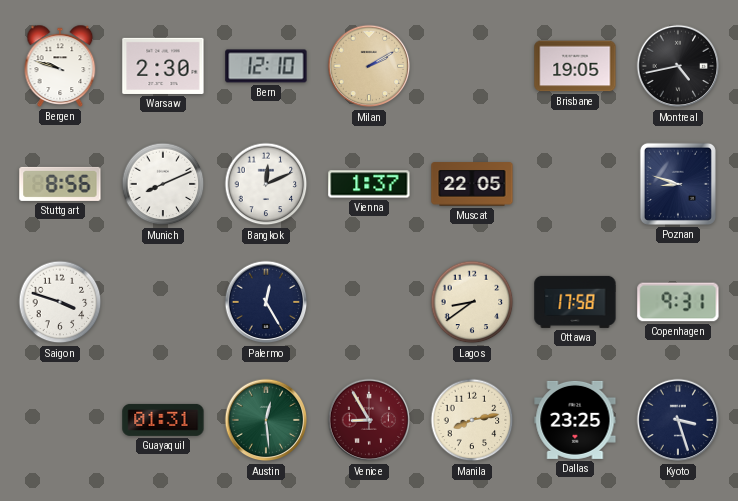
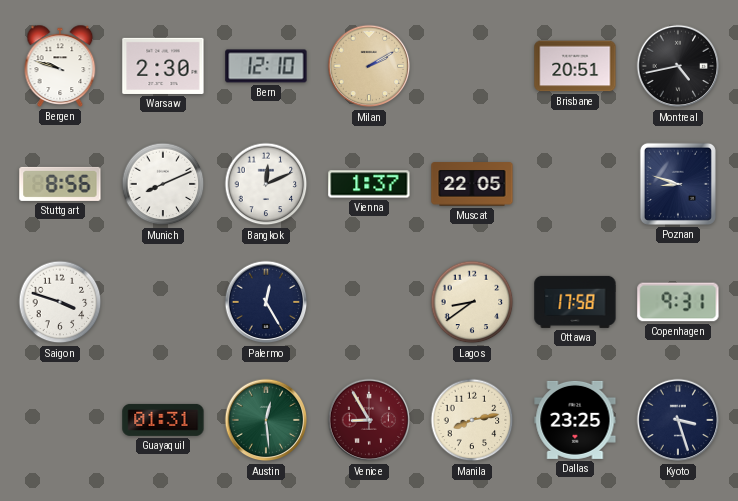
Brisbane: 19:05 -> 20:51
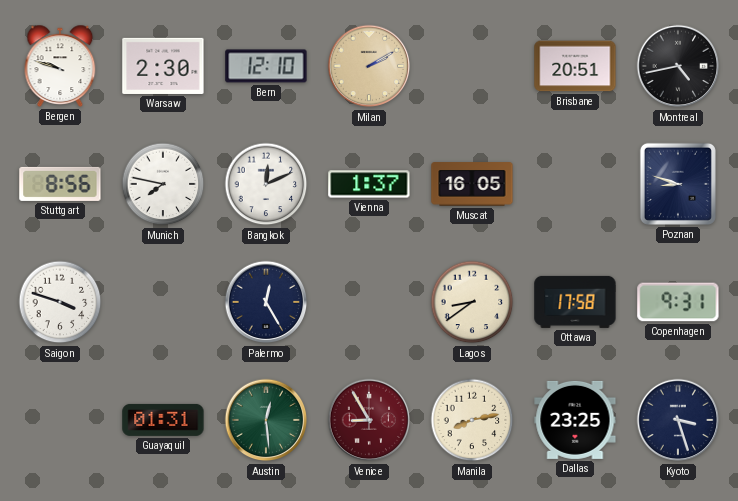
Munich: 8:11 -> 7:47
Muscat: 22:05 -> 16:05
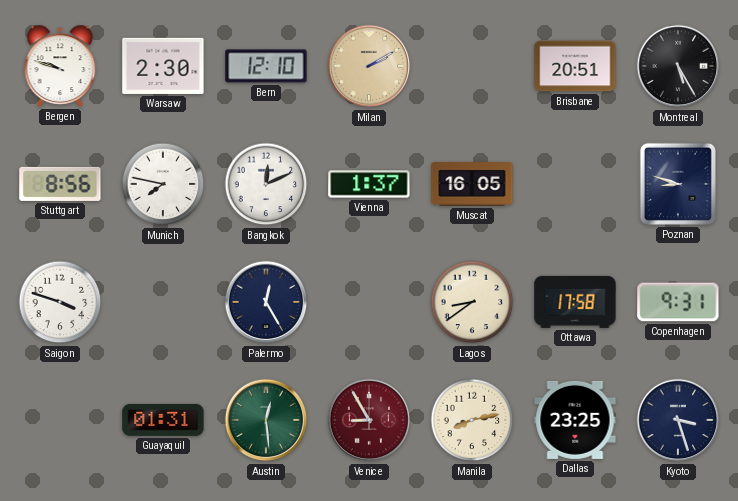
Montreal: 4:43 -> 5:25
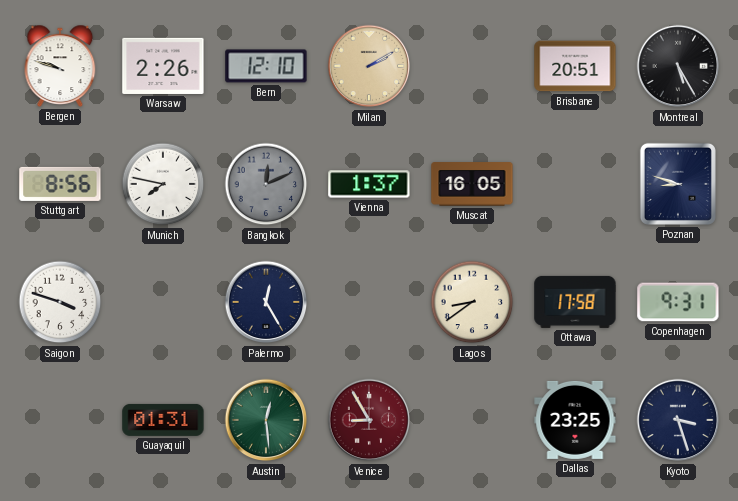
Warsaw: 2:30 -> 2:26
Bangkok dial: white -> grey
Manila: 8:13 -> none
